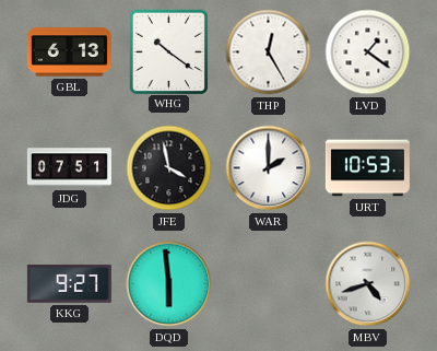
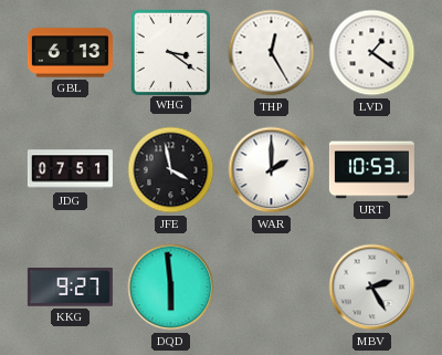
WHG: 10:21 -> 3:21
MBV: 4:42 -> 2:25
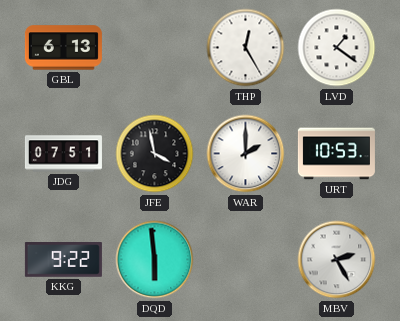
WHG: 3:21 -> none
KKG: 9:27 -> 9:22
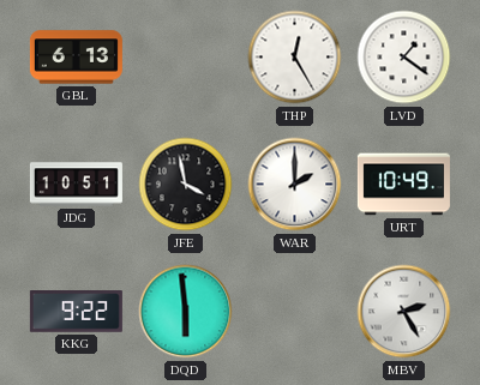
JDG: 07:51 -> 10:51
URT: 10:53 -> 10:49
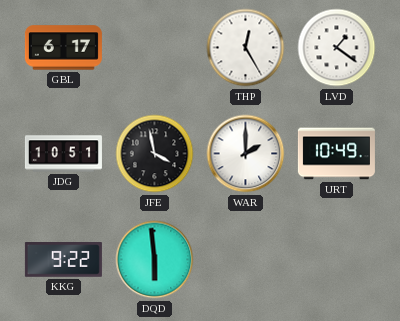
GBL: 6:13 -> 6:17
MBV: 2:25 -> none
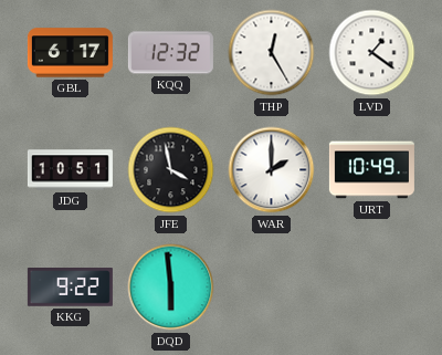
KQQ: none -> 12:32
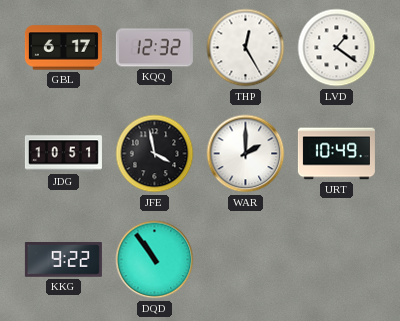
DQD: 5:59 -> 10:54
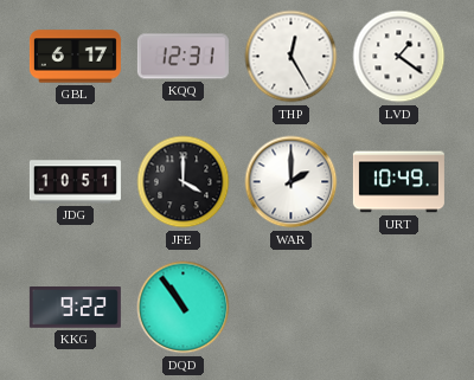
KQQ: 12:32 -> 12:31
JFE: 3:58 -> 4:00
